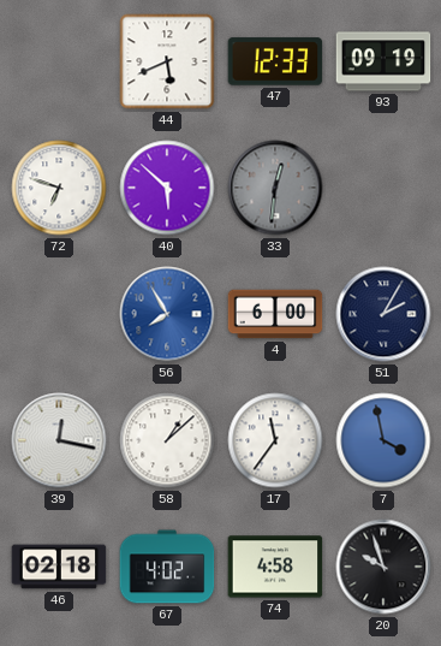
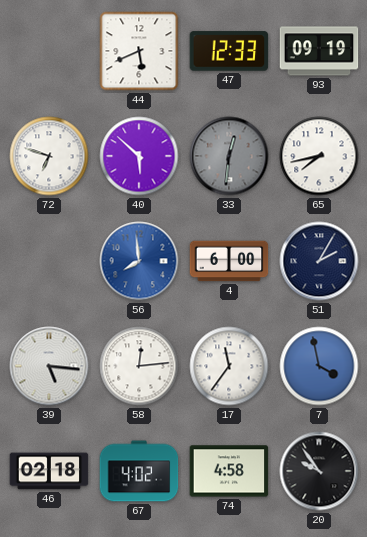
65: none -> 7:43
56: 7:55 -> 7:59
39: 12:17 -> 5:16
58: 1:08 -> 12:14
20: 9:57 -> 9:54
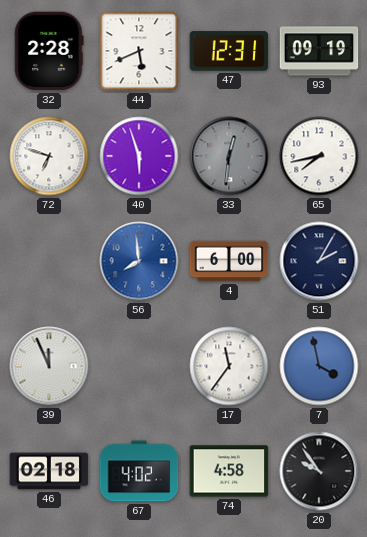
32: none -> 2:28
47: 12:33 -> 12:31
40: 5:52 -> 5:57
39: 5:16 -> 11:56
58: 12:14 -> none
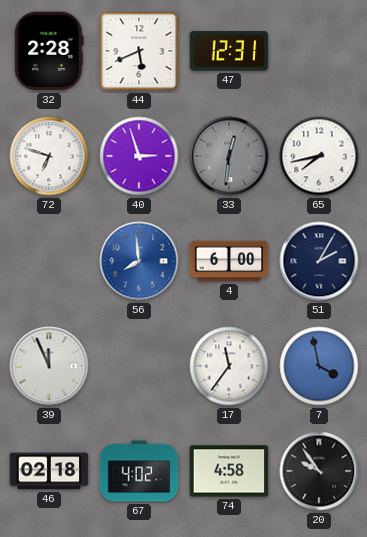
93: 09:19 -> none
40: 5:57 -> 2:57
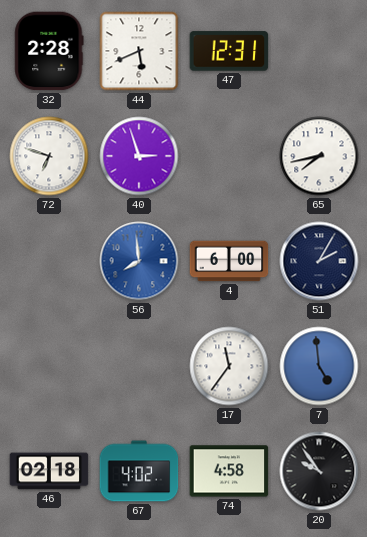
33: 12:31 -> none
39: 11:56 -> none
7: 3:58 -> 4:59
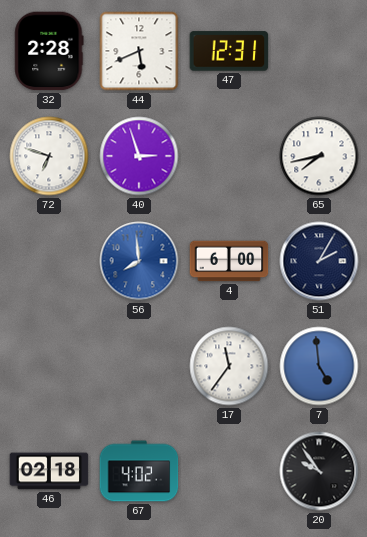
74: 4:58 -> none
